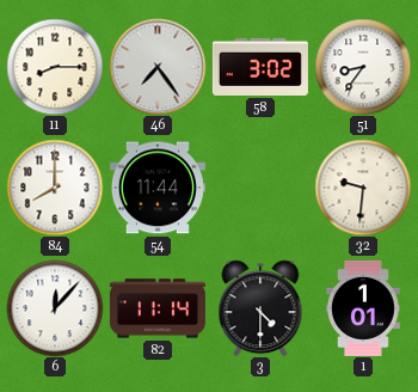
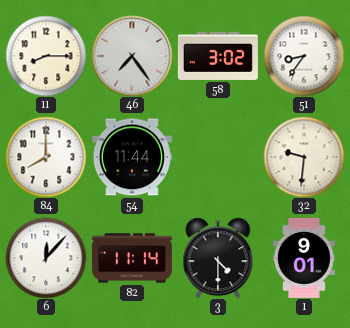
1: 1:01 -> 9:01
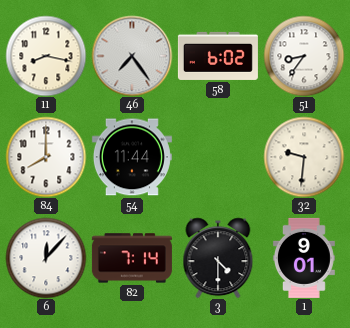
11: 8:15 -> 8:17
58: 3:02 -> 6:02
82: 11:14 -> 7:14
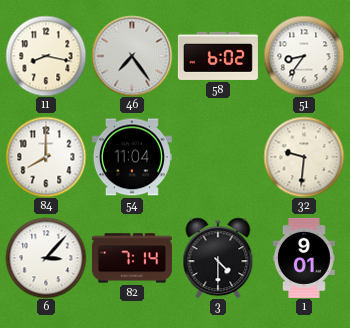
54: 11:44 -> 11:04
6: 12:07 -> 3:07
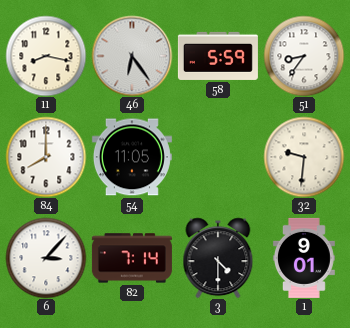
46: 7:24 -> 6:24
58: 6:02 -> 5:59
54: 11:04 -> 11:05
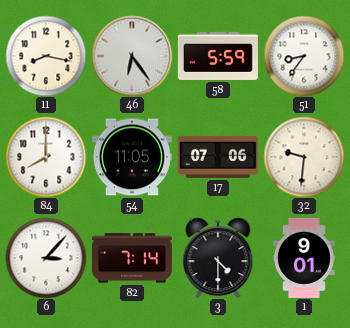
17: none -> 07:06
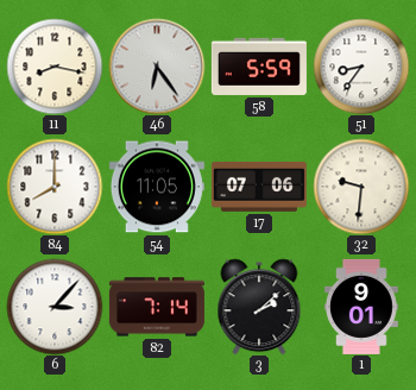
3: 4:30 -> 2:08
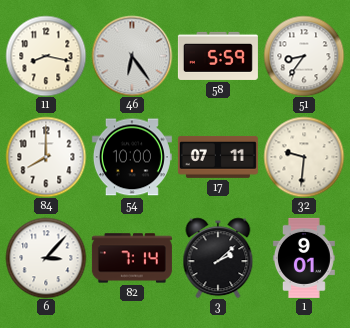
54: 11:05 -> 10:00
17: 07:06 -> 07:11
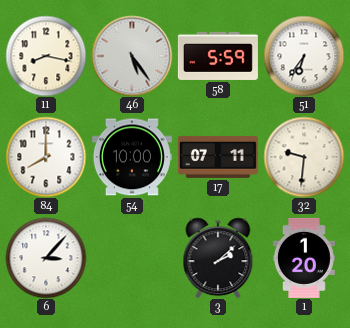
46: 6:24 -> 5:24
51: 8:36 -> 6:36
82: 7:14 -> none
1: 9:01 -> 1:20
